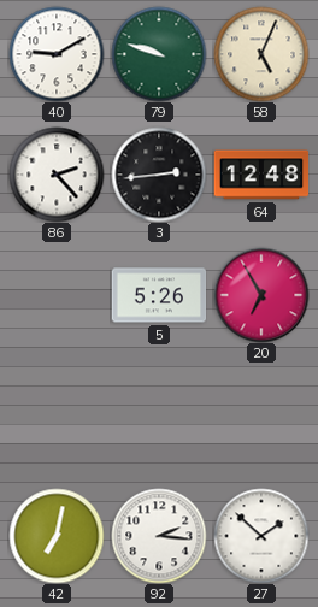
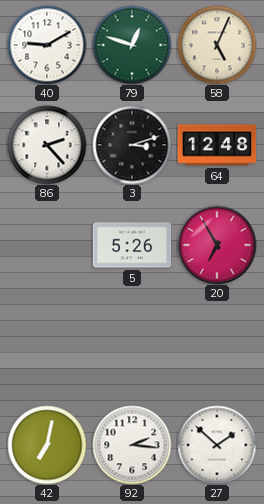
79: 9:48 -> 12:48
3: 2:44 -> 3:12
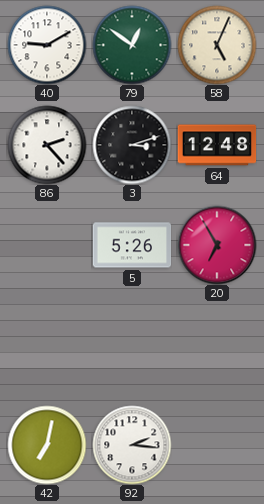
79: 12:48 -> 12:51
27: 1:52 -> none
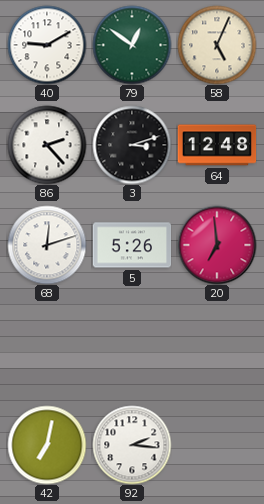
68: none -> 12:12
20: 6:55 -> 6:59
